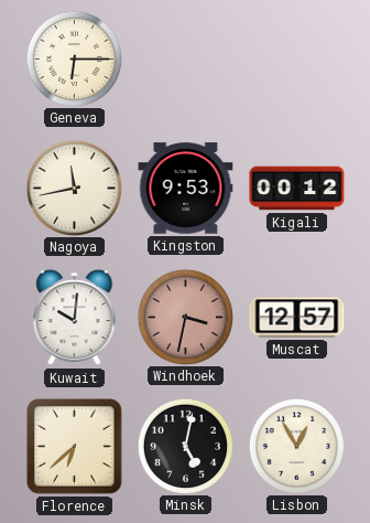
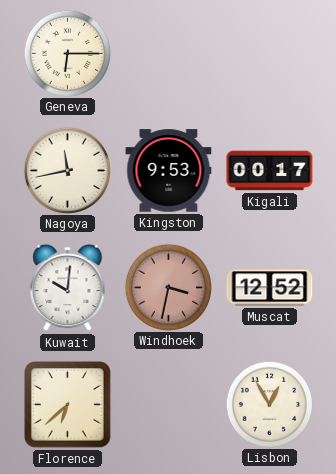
Kigali: 00:12 -> 00:17
Muscat: 12:57 -> 12:52
Minsk: 5:02 -> none
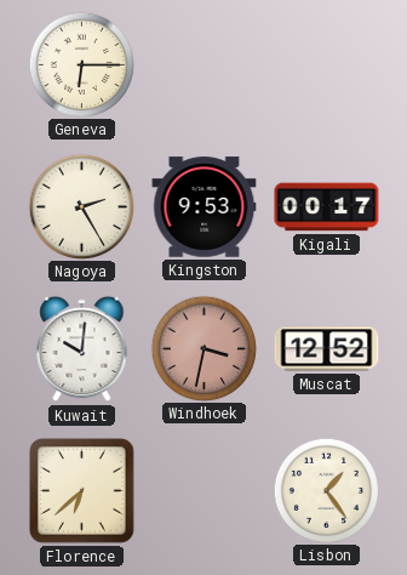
Nagoya: 11:43 -> 2:25
Lisbon: 12:55 -> 1:24
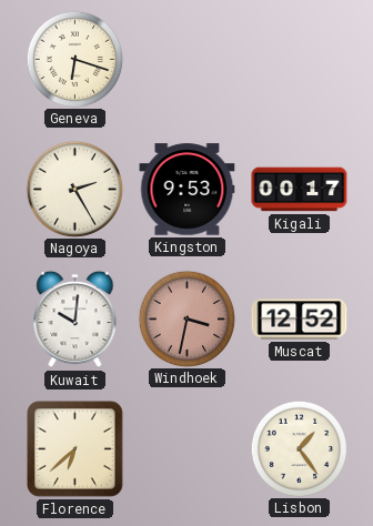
Geneva: 6:15 -> 6:18
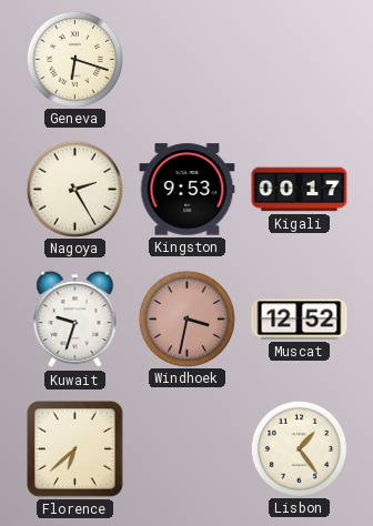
Kuwait: 10:01 -> 9:33
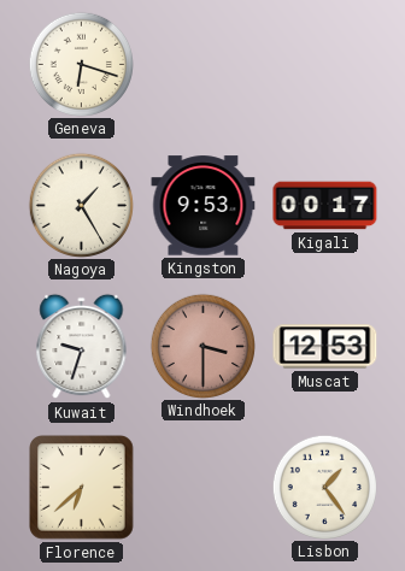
Nagoya: 2:25 -> 1:25
Windhoek: 3:32 -> 3:30
Muscat: 12:52 -> 12:53
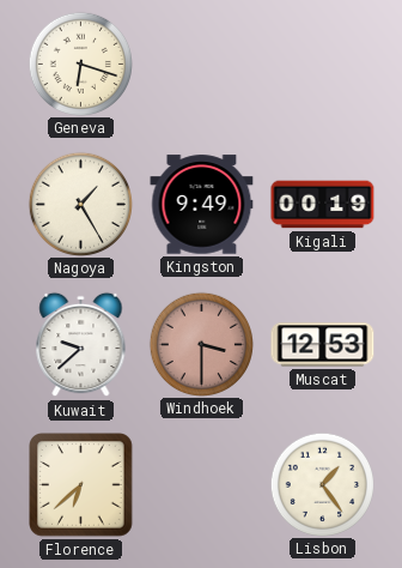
Kingston: 9:53 -> 9:49
Kigali: 00:17 -> 00:19
Kuwait: 9:33 -> 9:38
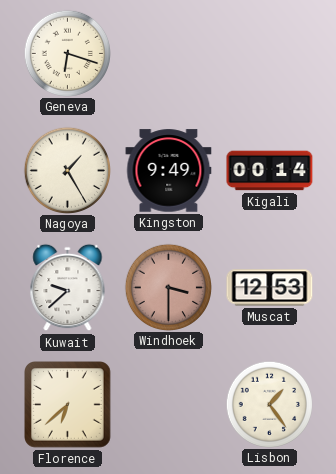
Kigali: 00:19 -> 00:14
